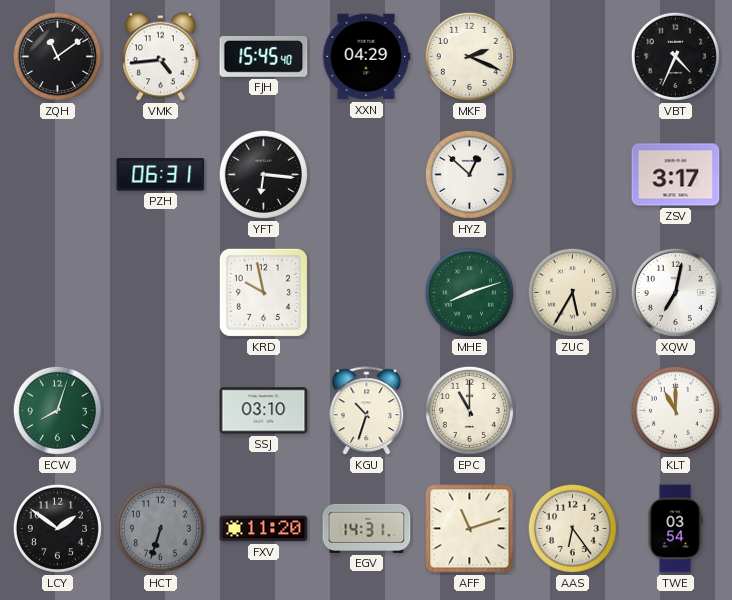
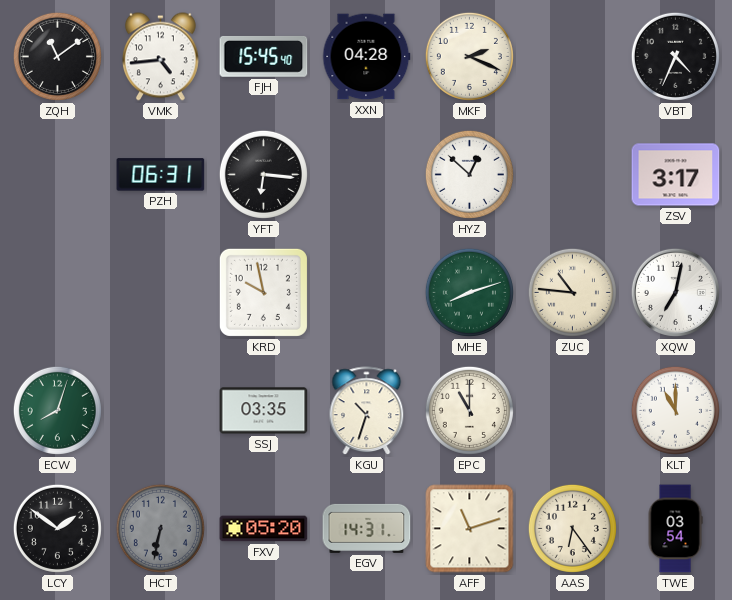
XXN: 04:29 -> 04:28
ZUC: 5:35 -> 10:46
SSJ: 03:10 -> 03:35
HCT: 6:33 -> 6:32
FXV: 11:20 -> 05:20
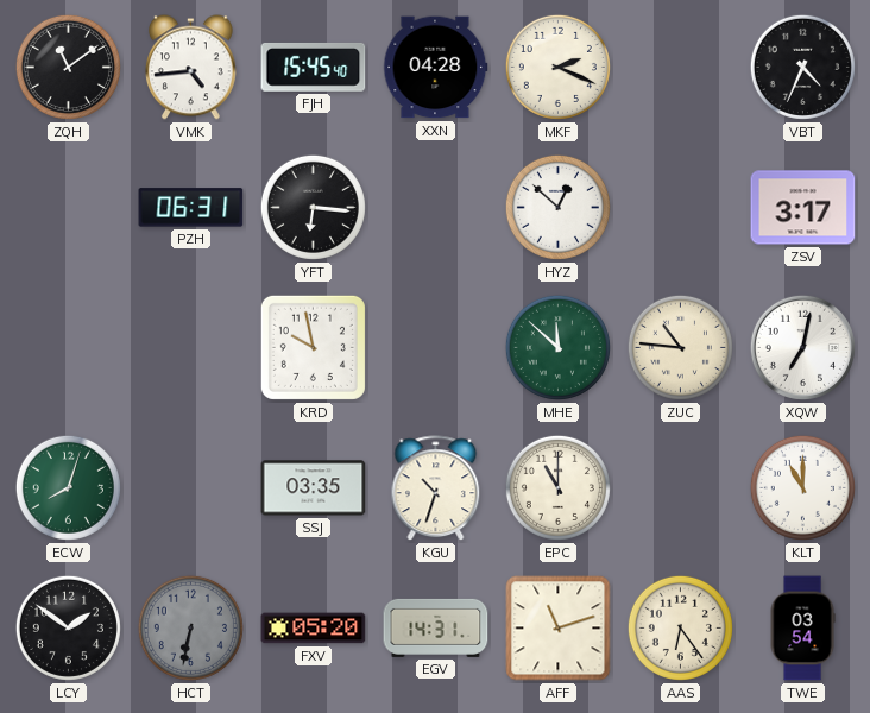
MHE: 8:12 -> 11:52
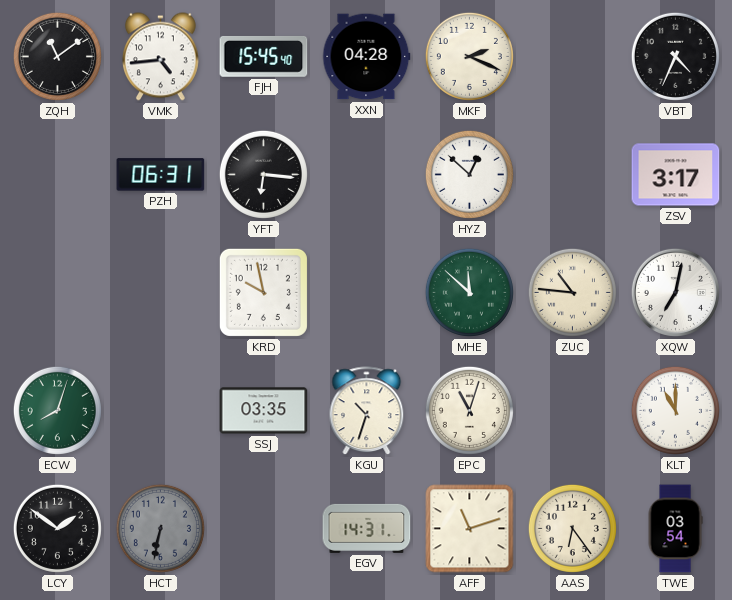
EPC: 11:00 -> 11:03
FXV: 05:20 -> none
